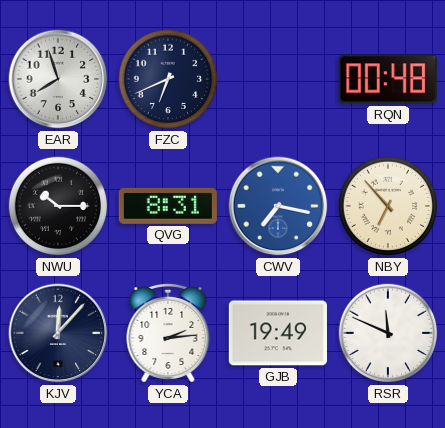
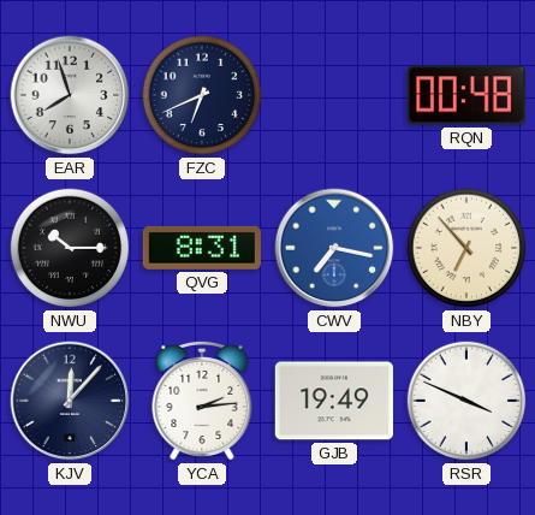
RSR: 11:49 -> 3:49
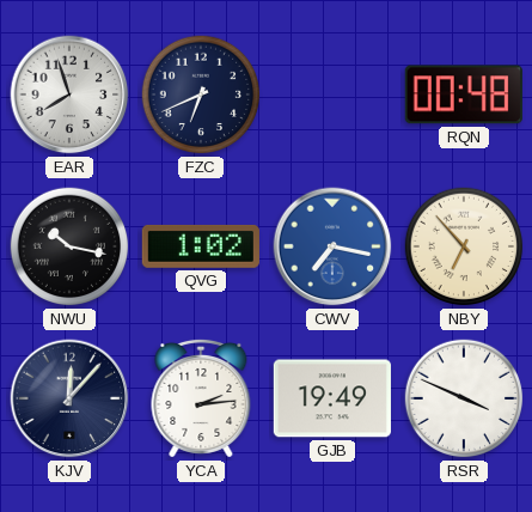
NWU: 10:15 -> 10:17
QVG: 8:31 -> 1:02
